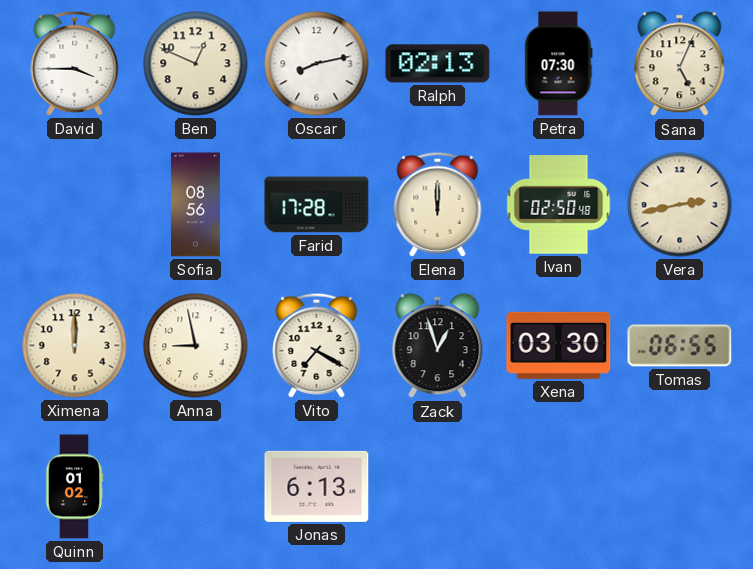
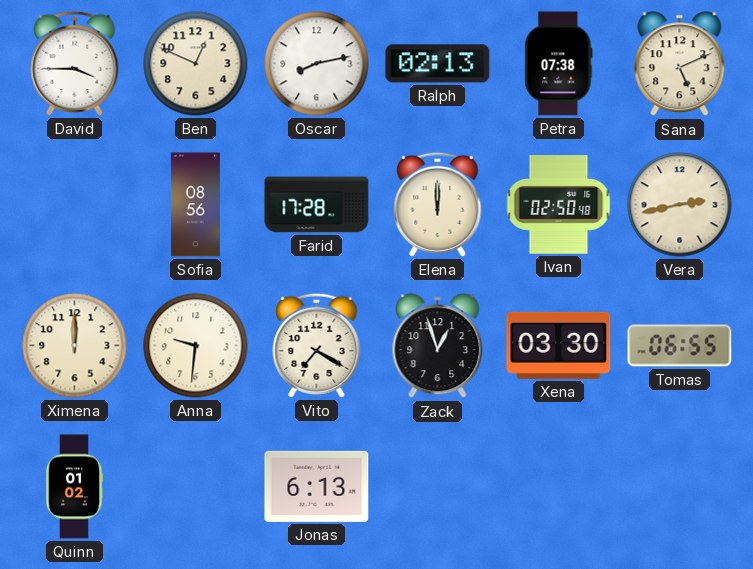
Petra: 07:30 -> 07:38
Sana: 5:04 -> 5:11
Anna: 8:58 -> 9:31
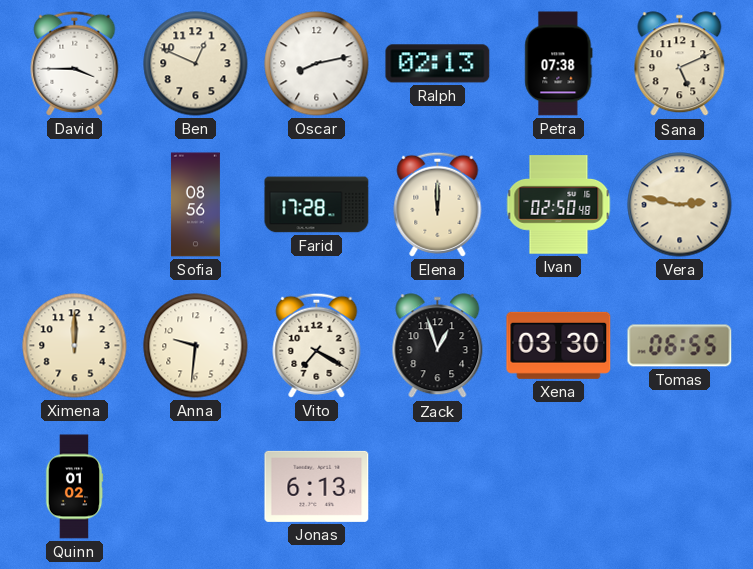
Vera: 2:43 -> 2:47
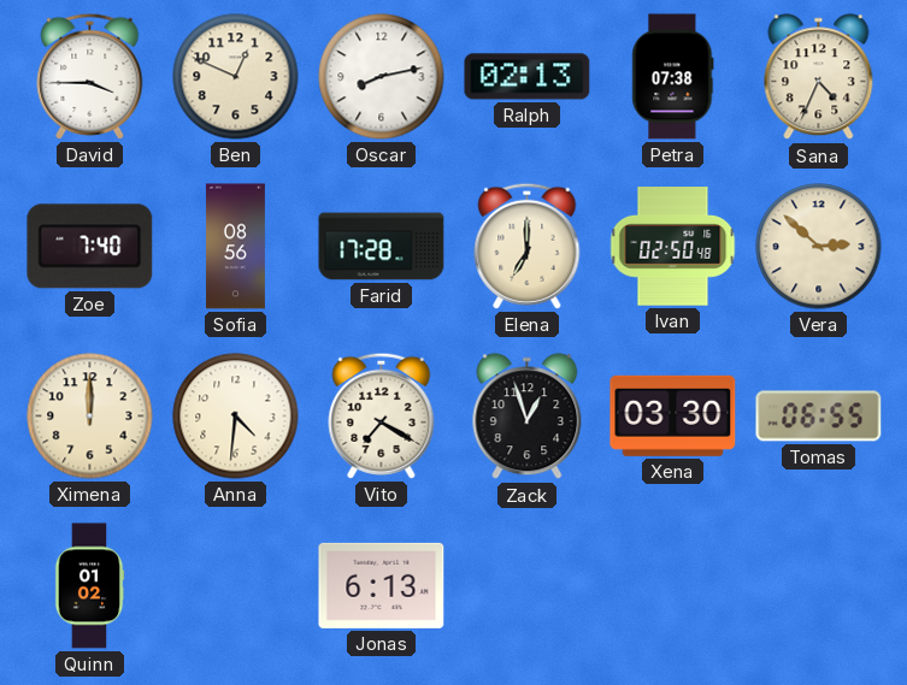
Sana: 5:11 -> 4:34
Zoe: none -> 7:40
Elena: 12:00 -> 7:00
Vera: 2:47 -> 2:52
Anna: 9:31 -> 4:31
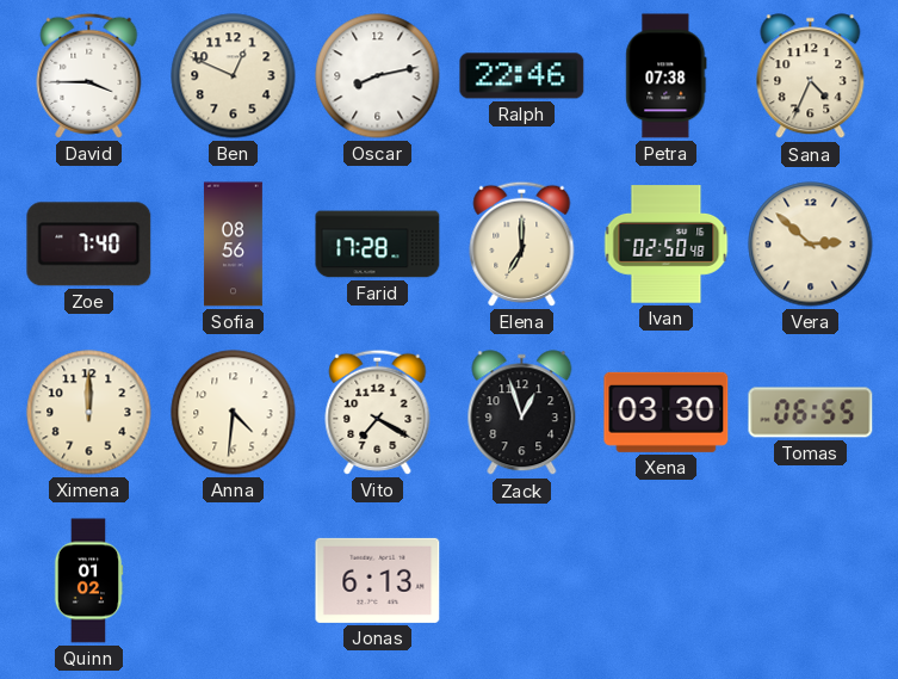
Ralph: 02:13 -> 22:46
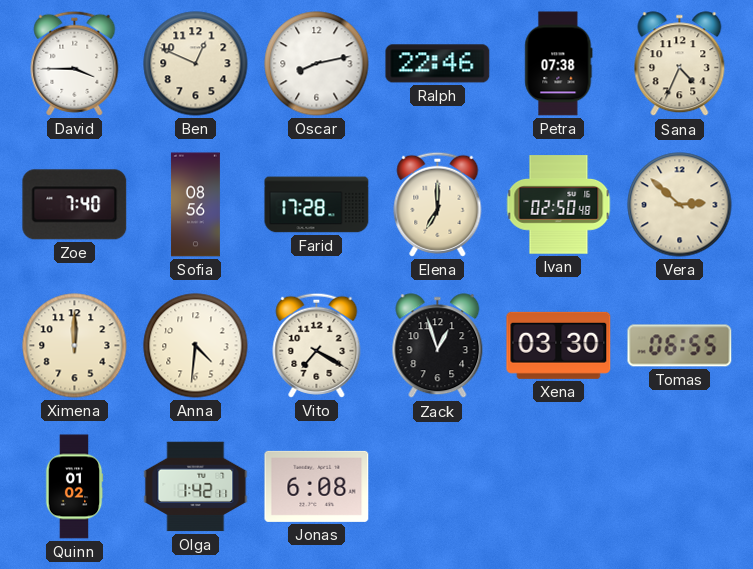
Olga: none -> 1:42
Jonas: 6:13 -> 6:08
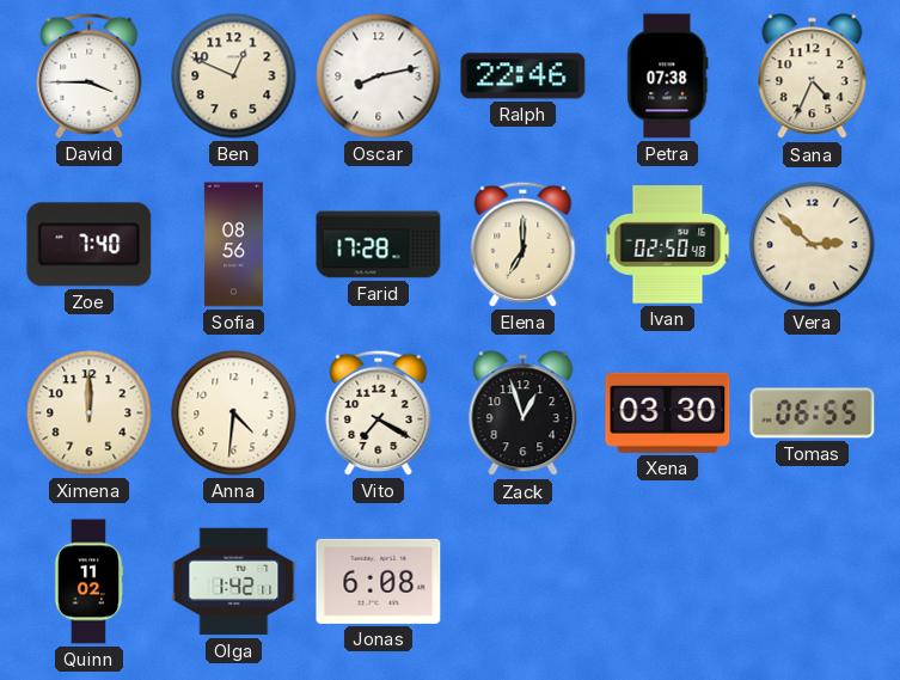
Quinn: 01:02 -> 11:02
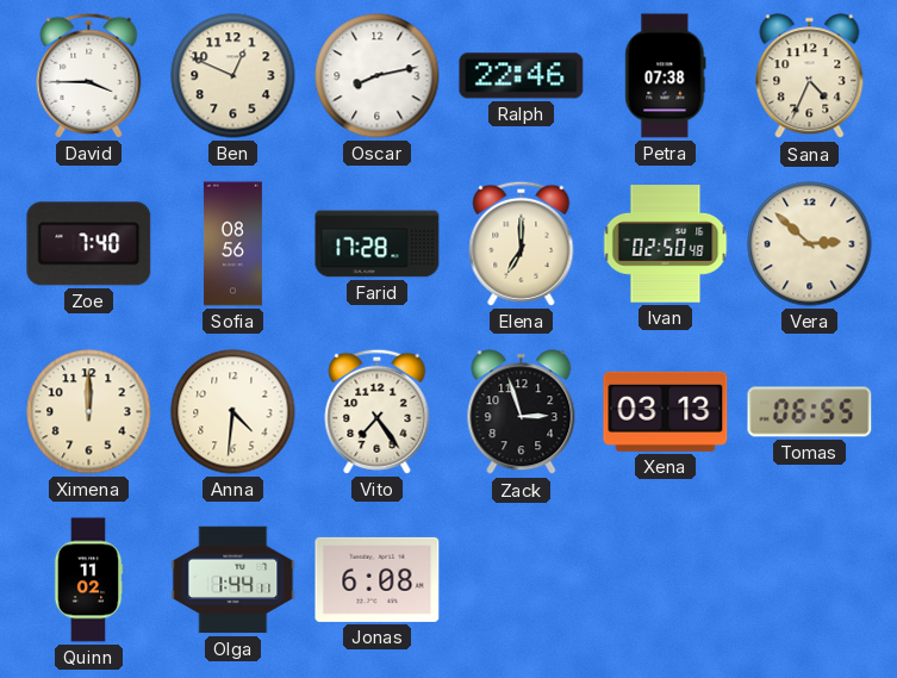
Vito: 7:20 -> 7:24
Zack: 12:57 -> 2:57
Xena: 03:30 -> 03:13
Olga: 1:42 -> 1:44
